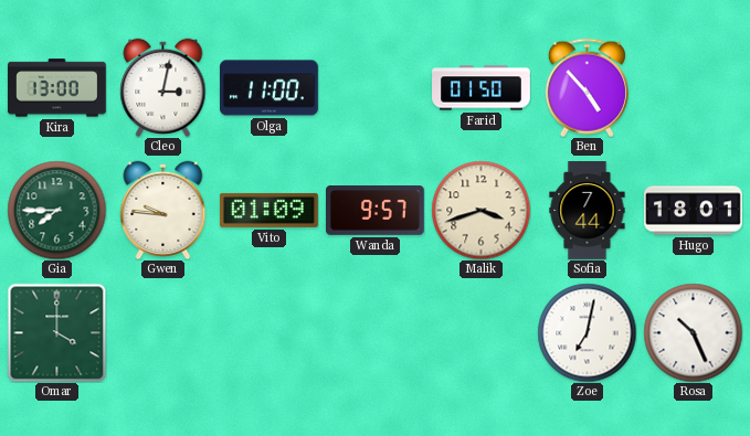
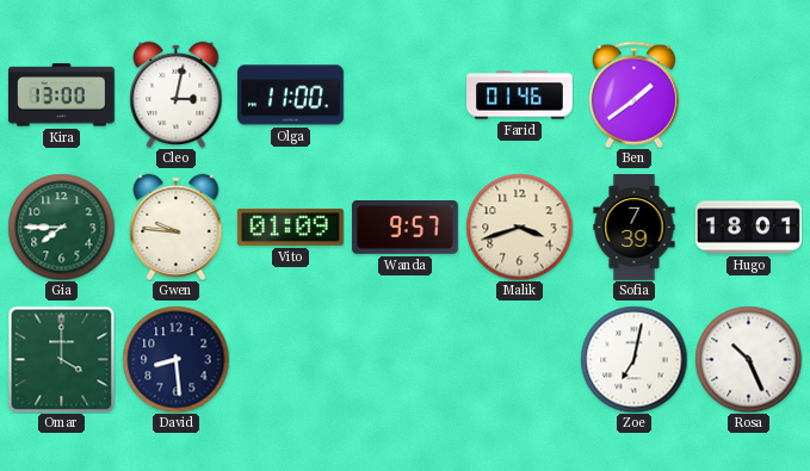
Farid: 01:50 -> 01:46
Ben: 4:53 -> 1:39
Sofia: 7:44 -> 7:39
David: none -> 8:29
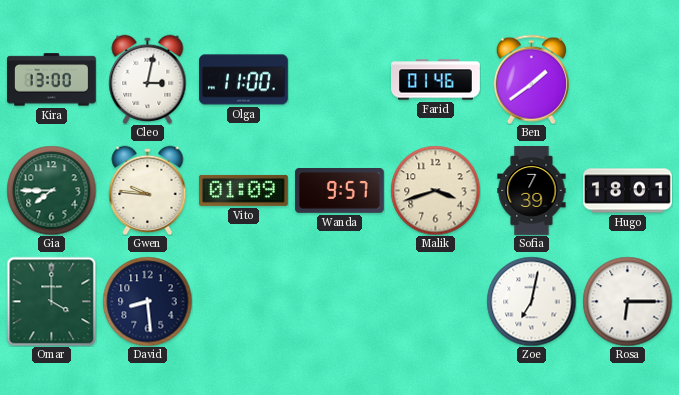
Rosa: 10:26 -> 6:15
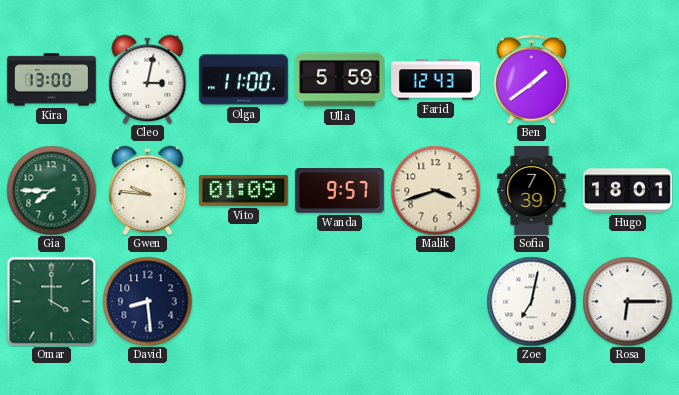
Ulla: none -> 5:59
Farid: 01:46 -> 12:43
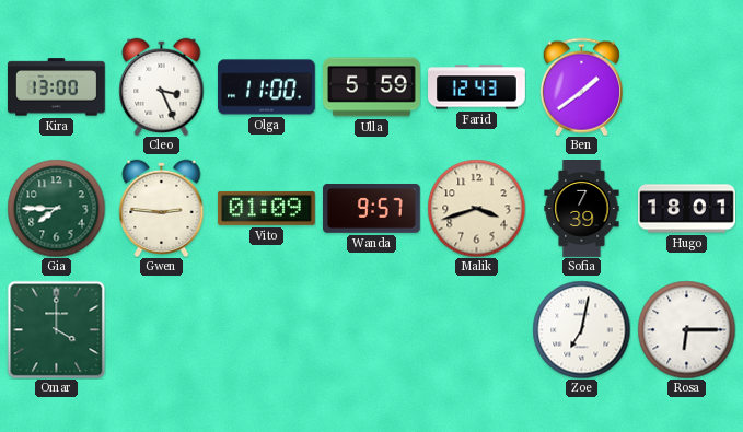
Cleo: 3:02 -> 3:26
Gwen: 9:46 -> 2:46
David: 8:29 -> none
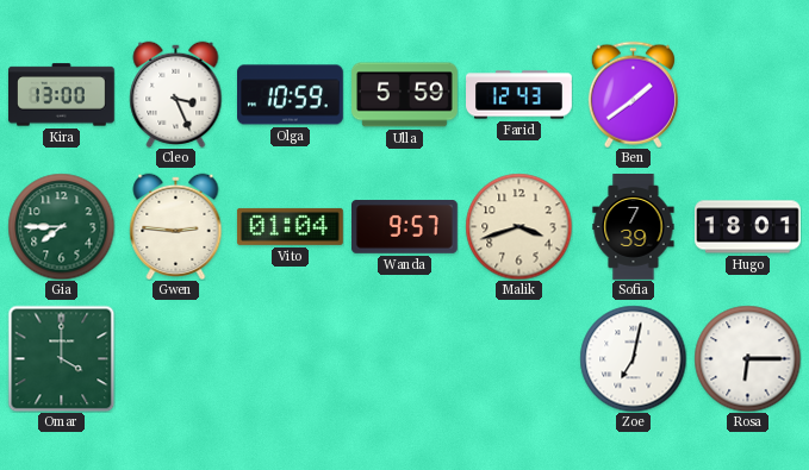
Olga: 11:00 -> 10:59
Vito: 01:09 -> 01:04
